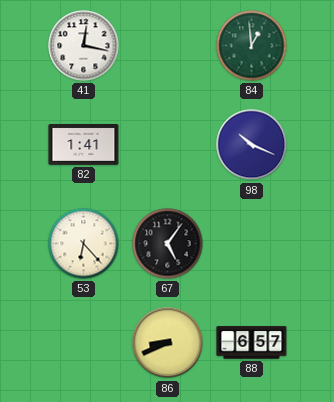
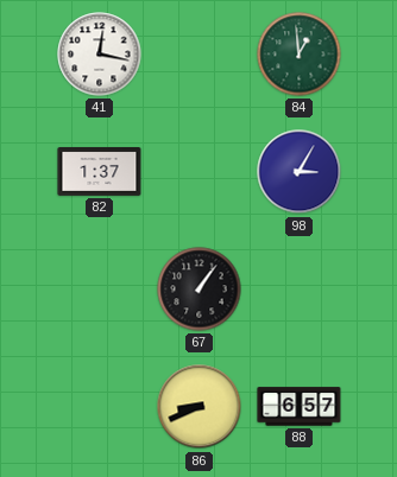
82: 1:41 -> 1:37
98: 10:19 -> 3:05
53: 6:23 -> none
67: 5:06 -> 1:06
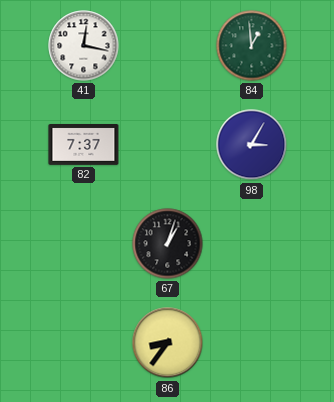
82: 1:37 -> 7:37
67: 1:06 -> 1:03
86: 8:41 -> 8:36
88: 6:57 -> none
